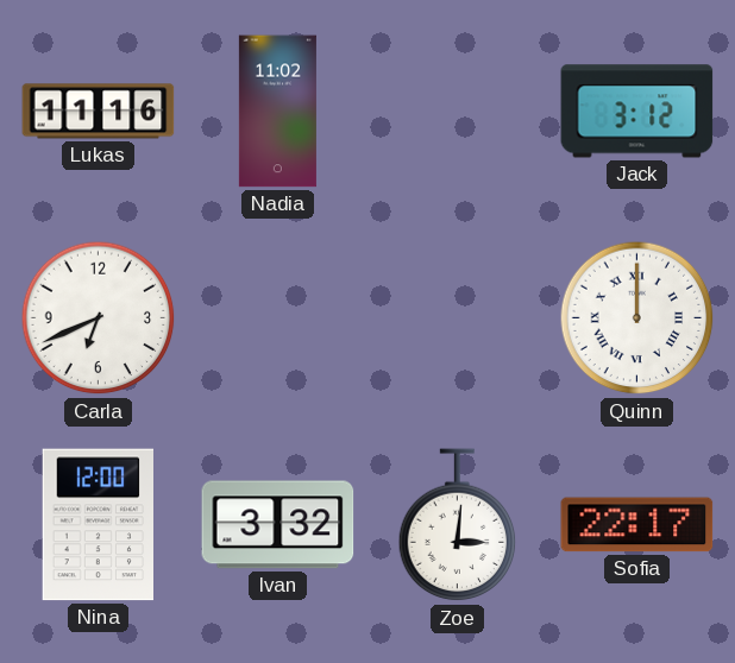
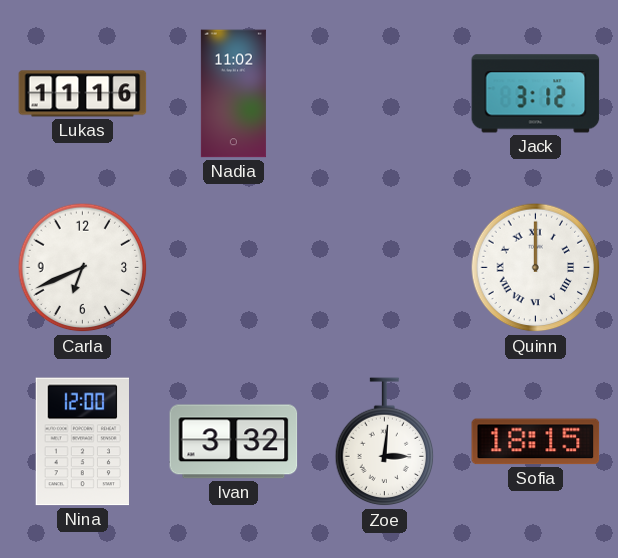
Sofia: 22:17 -> 18:15
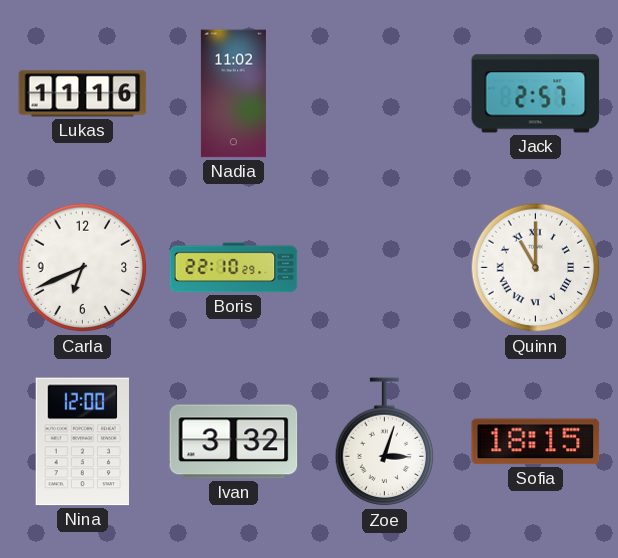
Jack: 3:12 -> 2:57
Boris: none -> 22:10
Quinn: 12:00 -> 11:00
Zoe: 3:01 -> 3:03
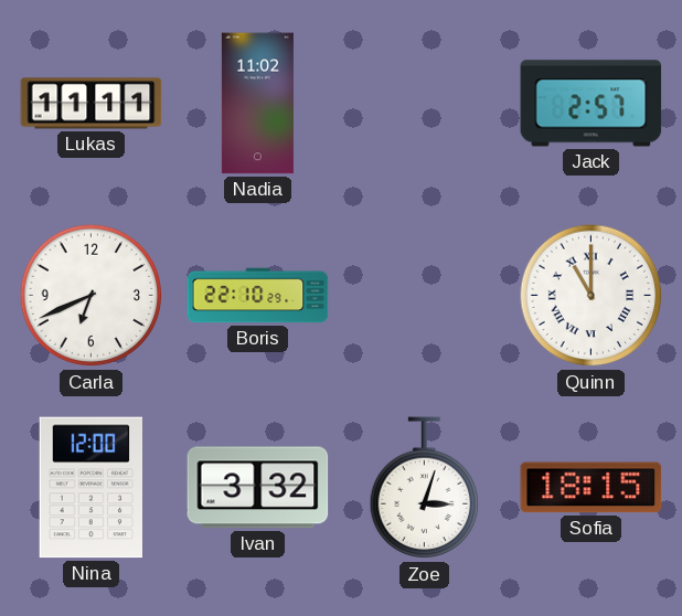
Lukas: 11:16 -> 11:11
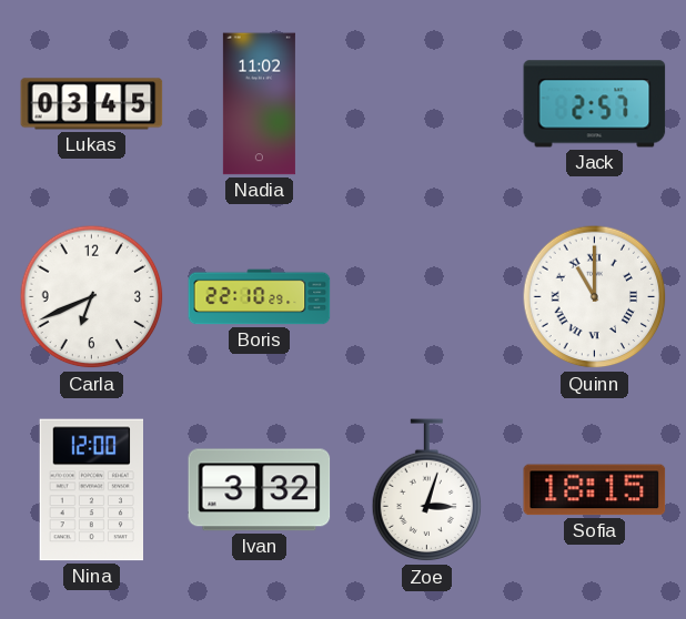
Lukas: 11:11 -> 03:45
